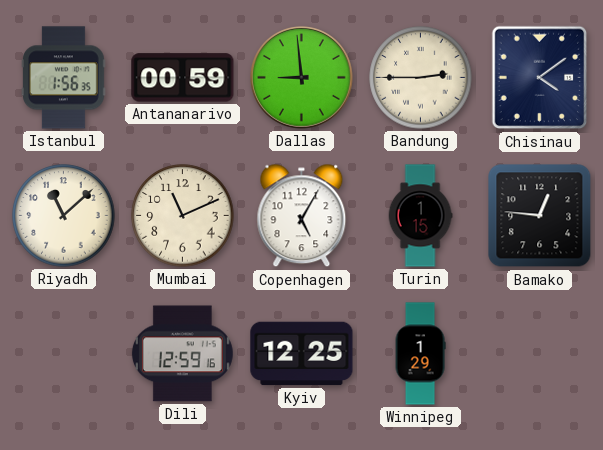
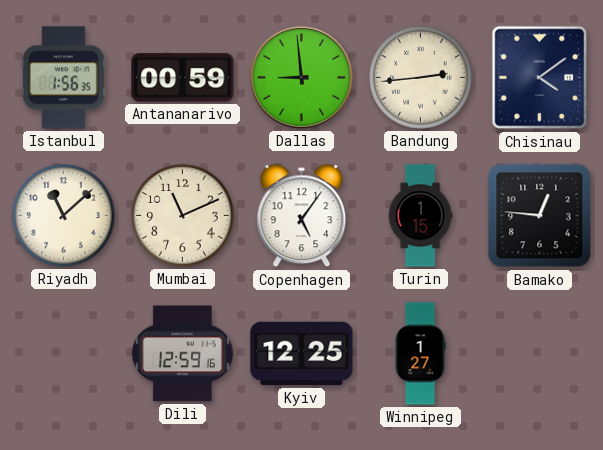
Bandung: 2:45 -> 2:44
Copenhagen: 5:05 -> 5:06
Winnipeg: 1:29 -> 1:27
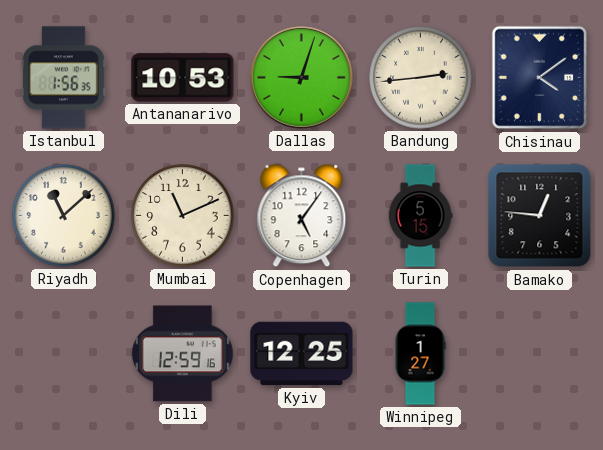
Antananarivo: 00:59 -> 10:53
Dallas: 8:59 -> 9:03
Turin: 1:15 -> 5:15
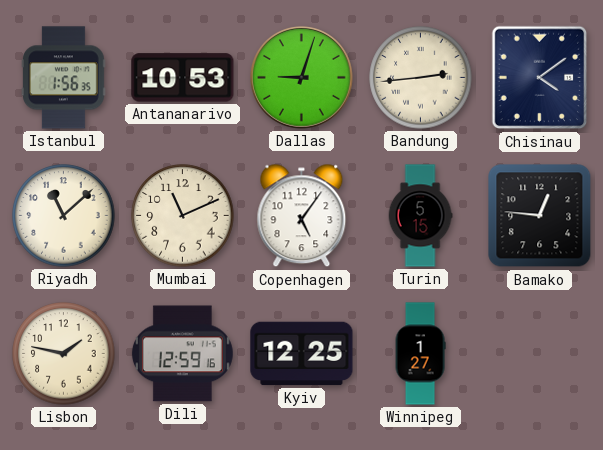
Lisbon: none -> 1:47
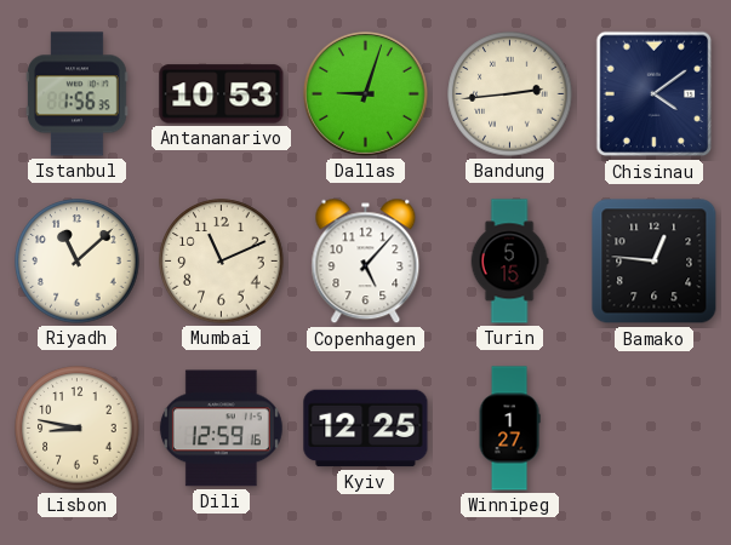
Copenhagen: 5:06 -> 5:07
Lisbon: 1:47 -> 8:47
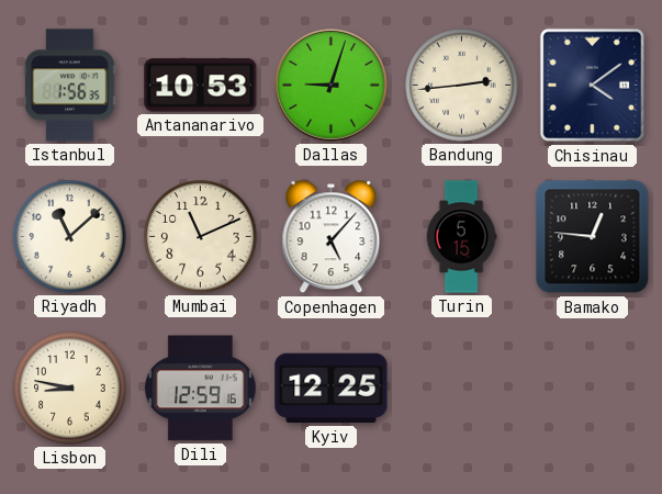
Winnipeg: 1:27 -> none
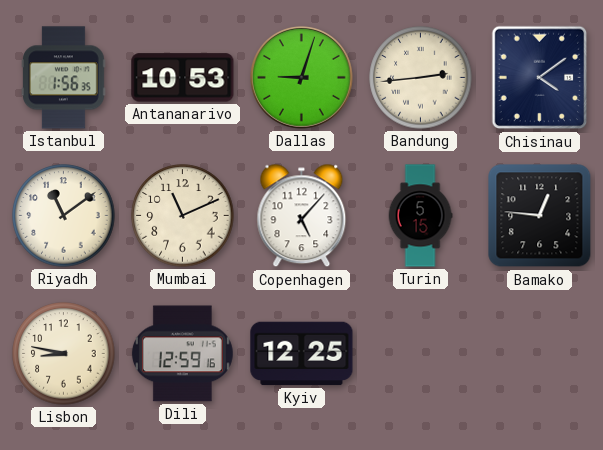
Riyadh: 11:08 -> 11:09
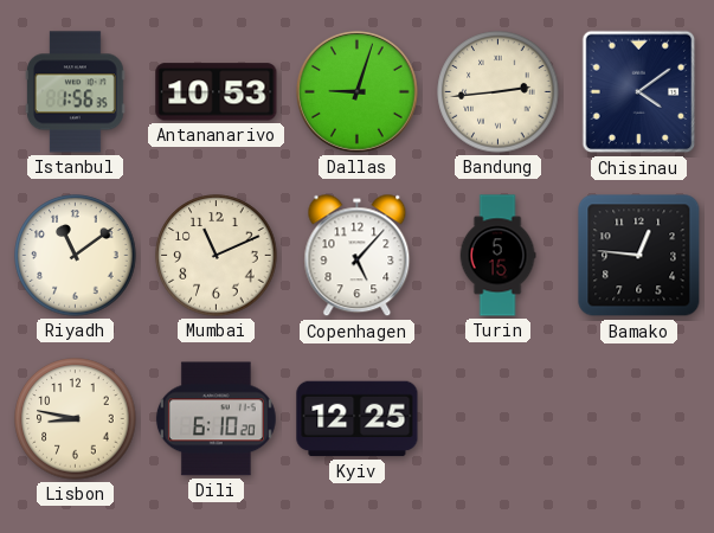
Dili: 12:59 -> 6:10
